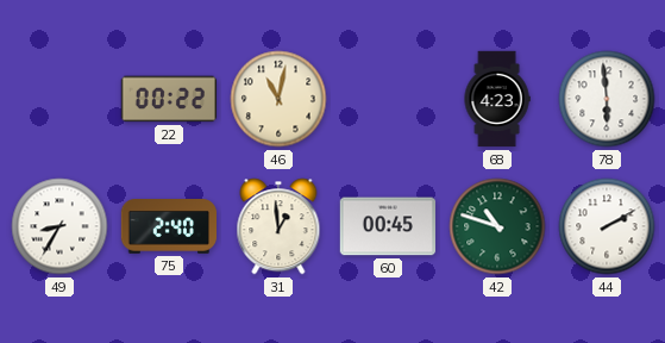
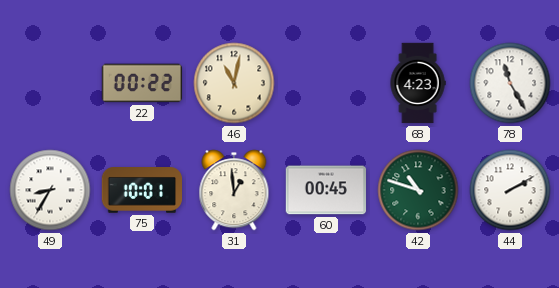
78: 5:59 -> 11:25
75: 2:40 -> 10:01
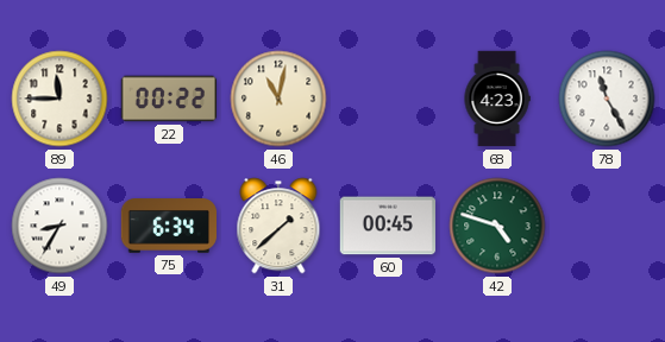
89: none -> 11:45
75: 10:01 -> 6:34
31: 12:59 -> 1:38
42: 10:48 -> 4:48
44: 2:10 -> none
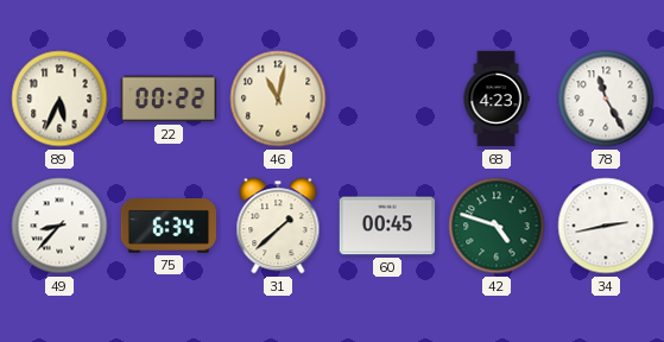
89: 11:45 -> 5:34
49: 8:35 -> 8:37
34: none -> 2:43
